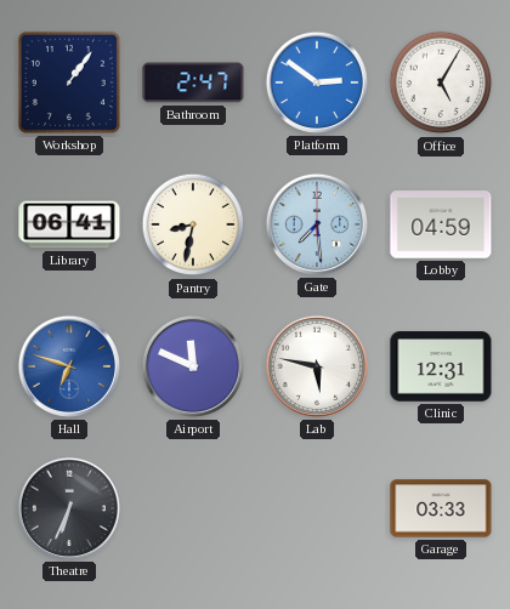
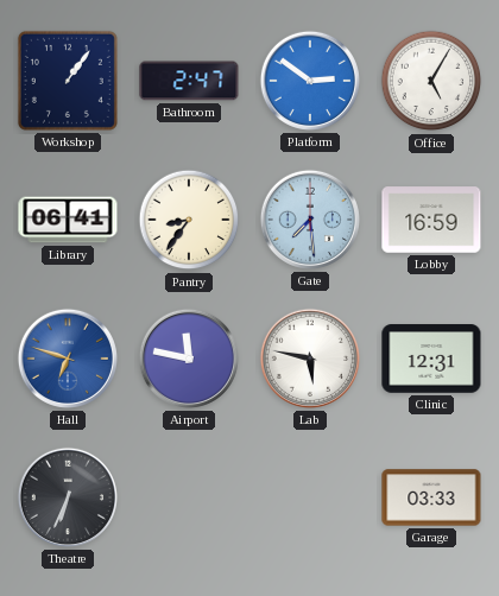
Pantry: 8:32 -> 8:36
Lobby: 04:59 -> 16:59
Airport: 11:49 -> 11:47
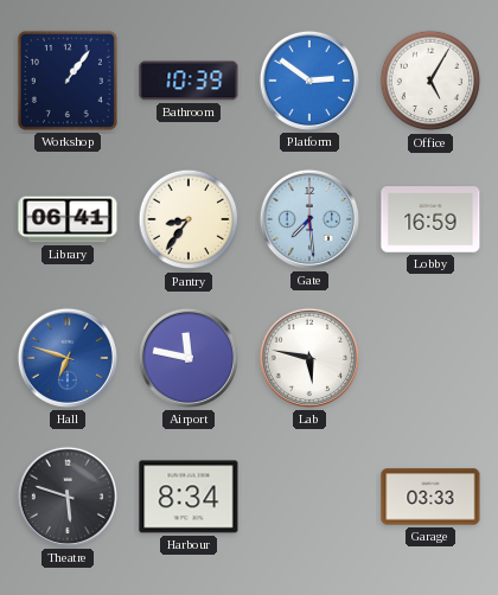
Bathroom: 2:47 -> 10:39
Clinic: 12:31 -> none
Theatre: 6:34 -> 5:48
Harbour: none -> 8:34
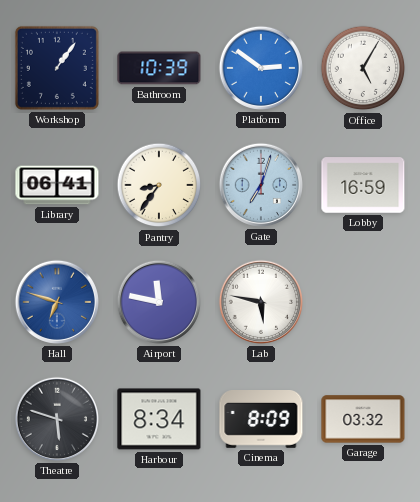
Gate: 7:29 -> 7:03
Cinema: none -> 8:09
Garage: 03:33 -> 03:32
